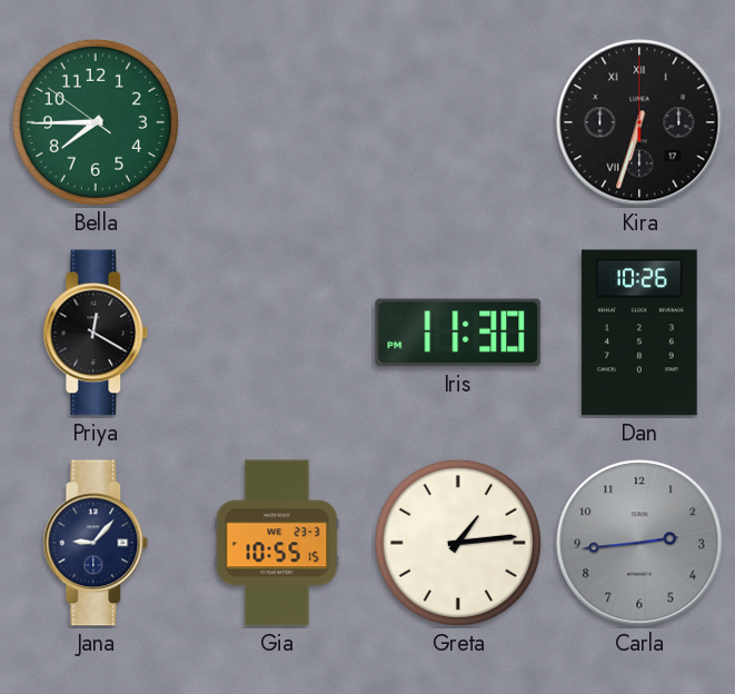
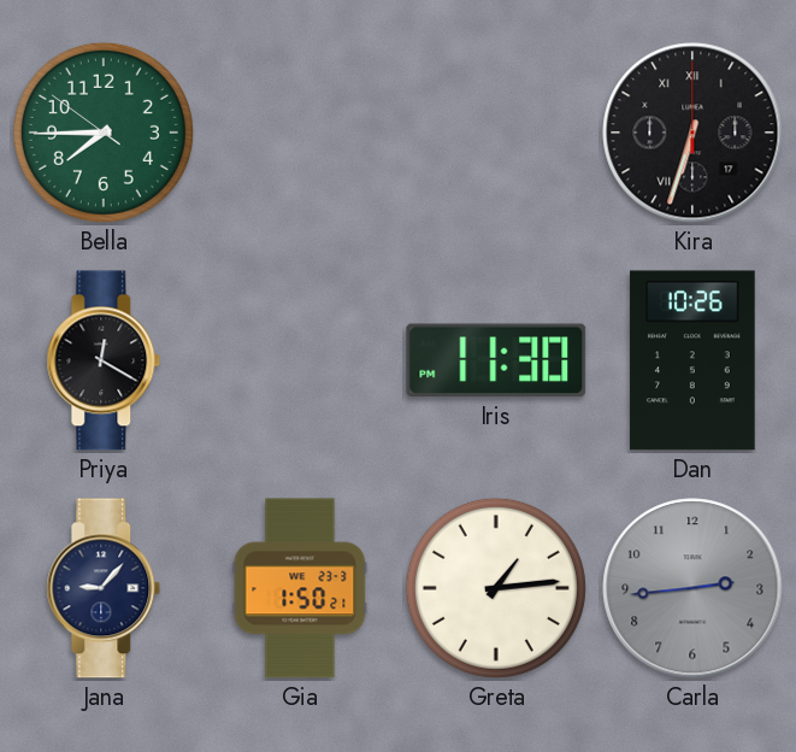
Gia: 10:55 -> 1:50
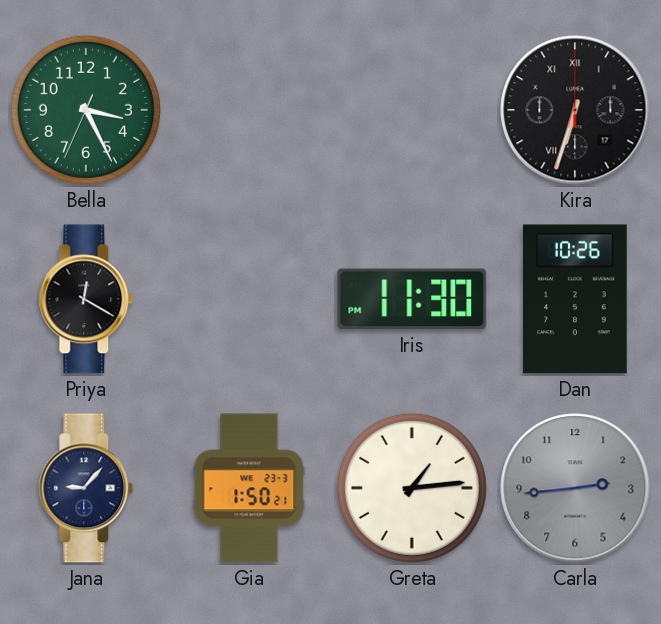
Bella: 7:44 -> 3:25
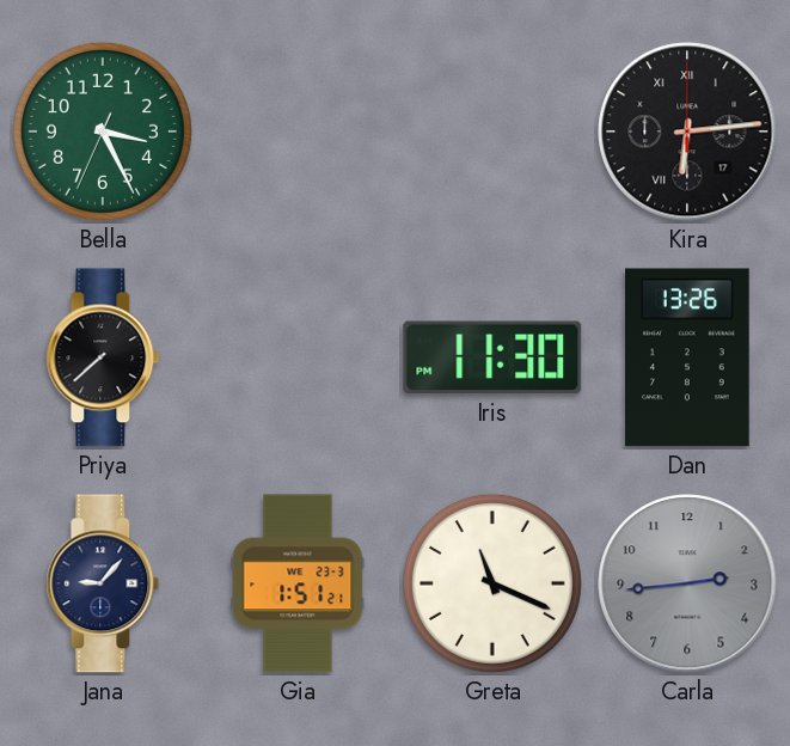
Kira: 6:33 -> 6:14
Priya: 12:20 -> 7:38
Dan: 10:26 -> 13:26
Gia: 1:50 -> 1:51
Greta: 1:14 -> 11:19
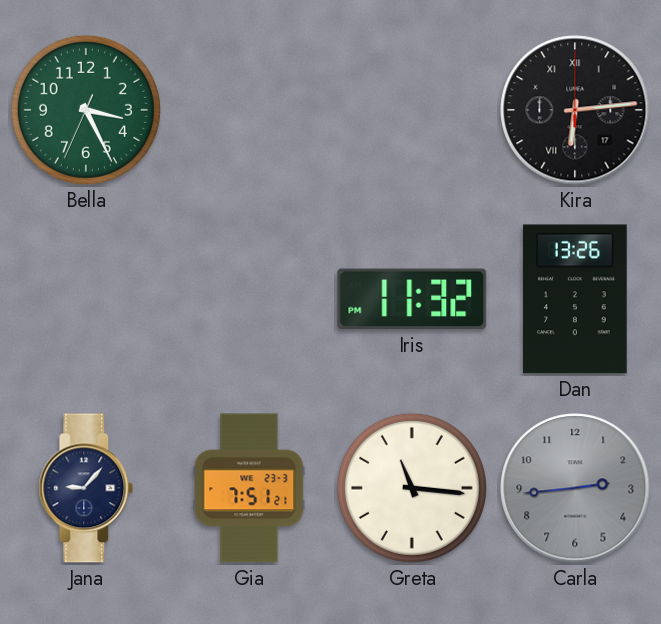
Priya: 7:38 -> none
Iris: 11:30 -> 11:32
Gia: 1:51 -> 7:51
Greta: 11:19 -> 11:16
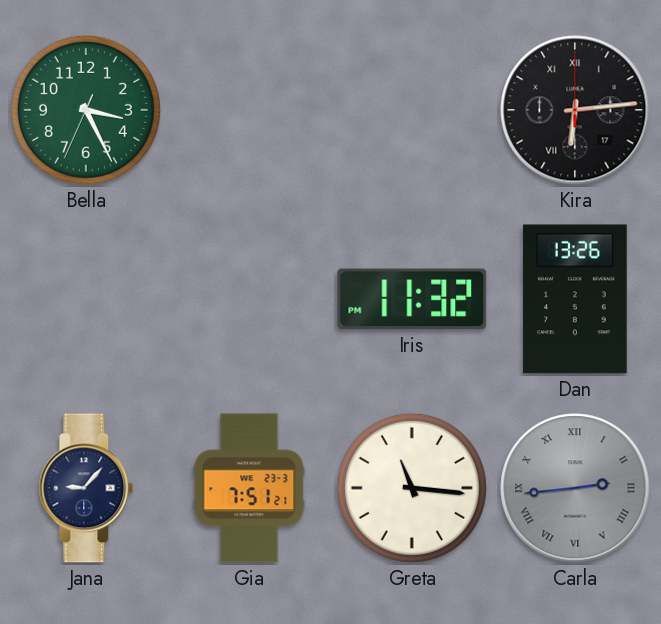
Carla numerals: Arabic -> Roman
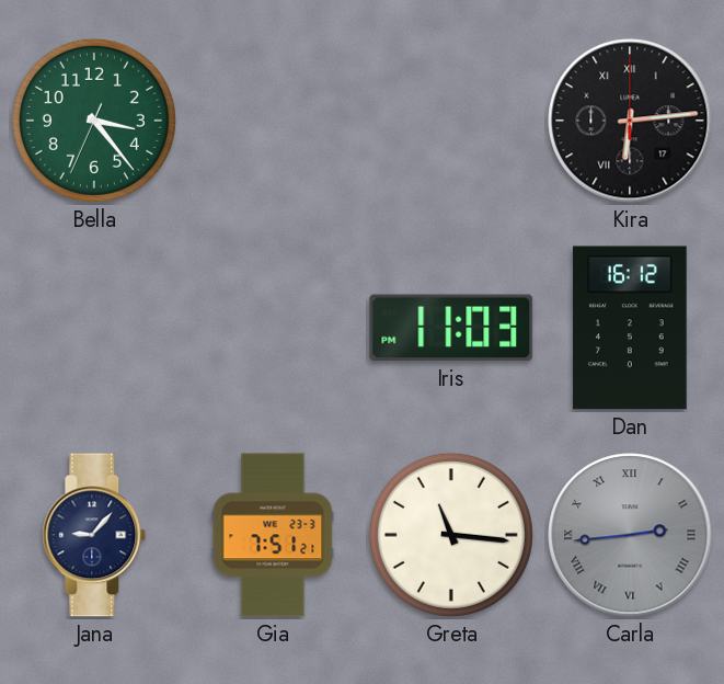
Bella: 3:25 -> 3:23
Iris: 11:32 -> 11:03
Dan: 13:26 -> 16:12
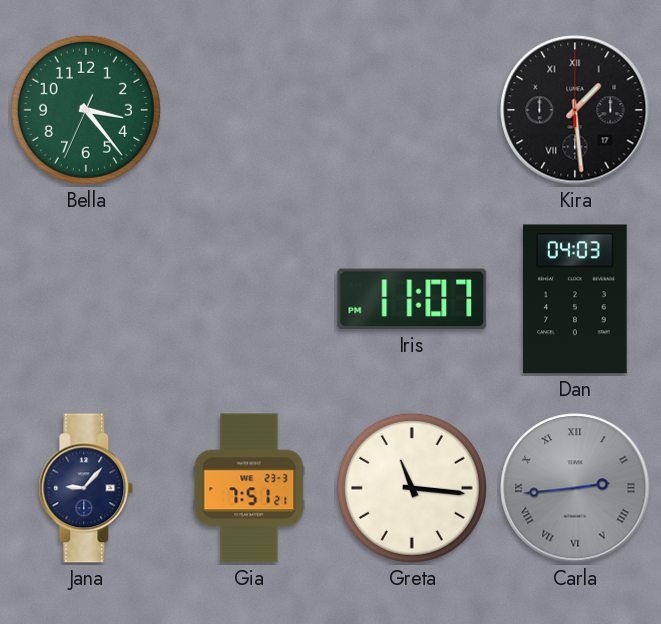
Kira: 6:14 -> 1:29
Iris: 11:03 -> 11:07
Dan: 16:12 -> 04:03
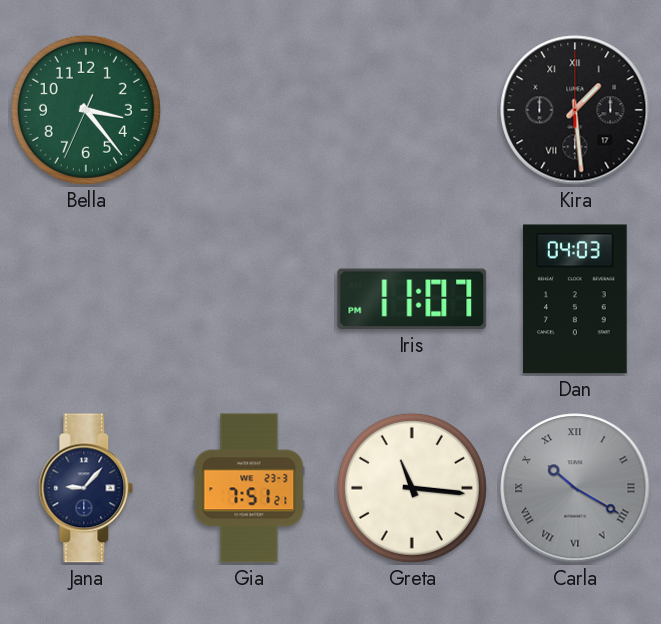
Carla: 2:44 -> 10:20
